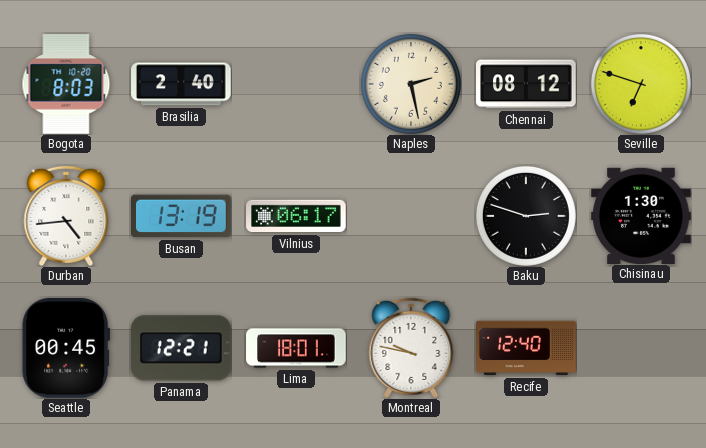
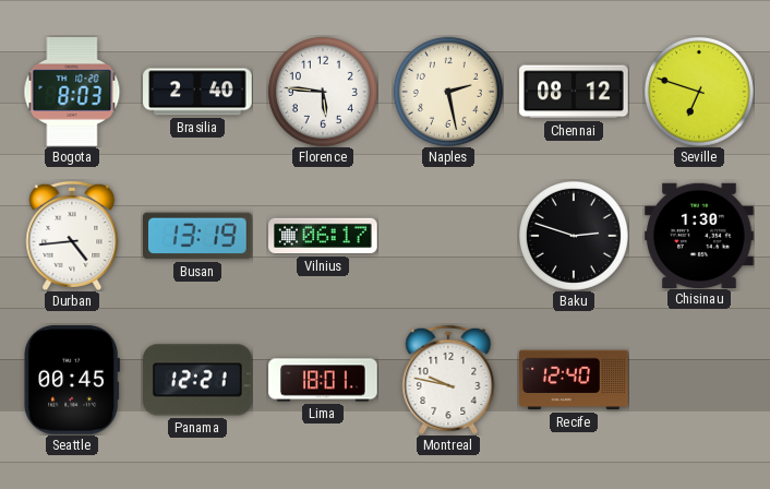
Florence: none -> 5:46
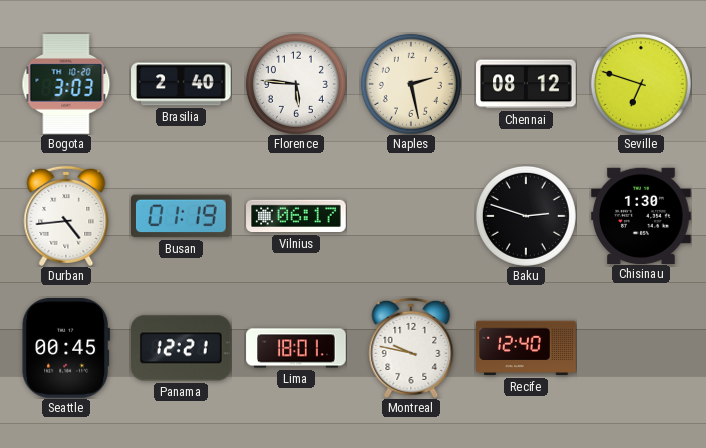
Bogota: 8:03 -> 3:03
Busan: 13:19 -> 01:19
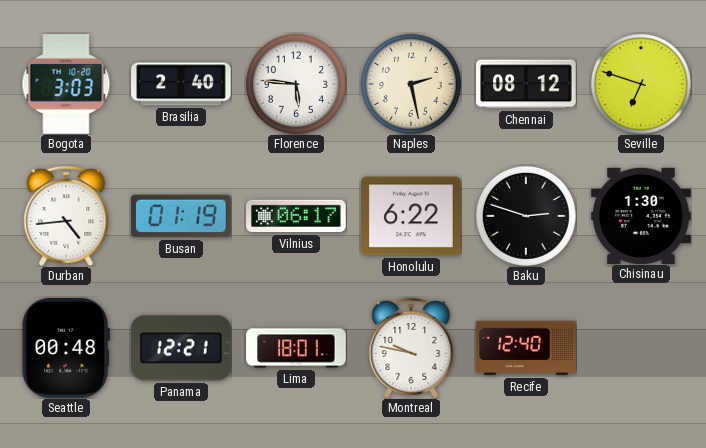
Honolulu: none -> 6:22
Seattle: 00:45 -> 00:48
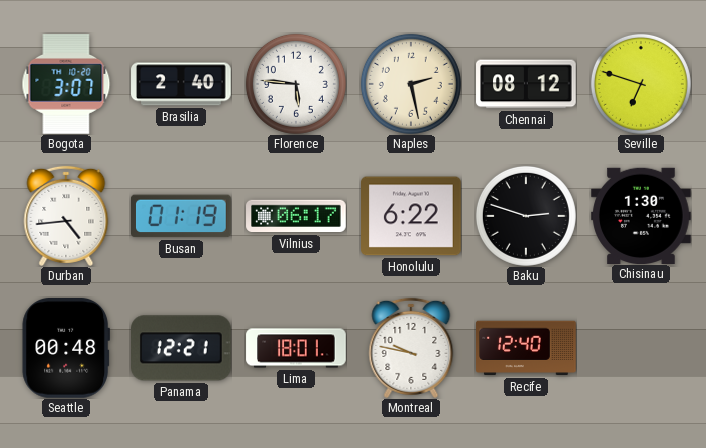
Bogota: 3:03 -> 3:07
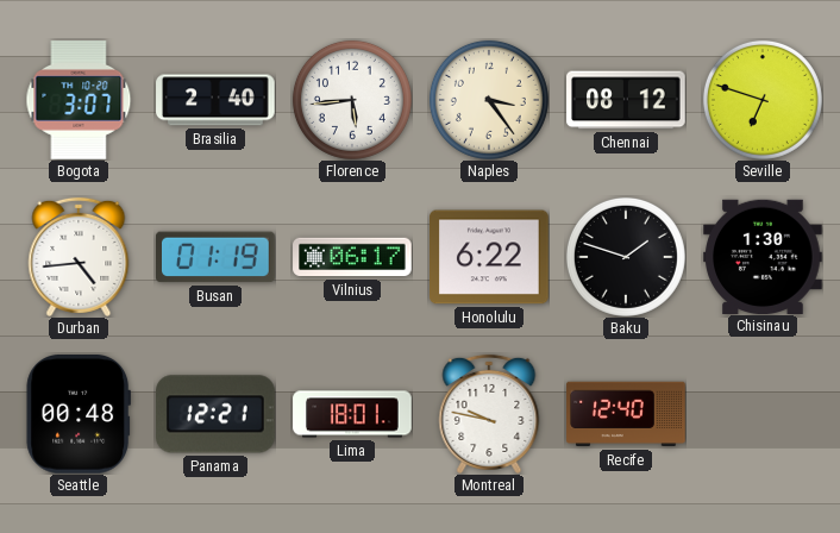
Florence: 5:46 -> 5:44
Naples: 2:28 -> 3:24
Baku: 2:48 -> 1:48
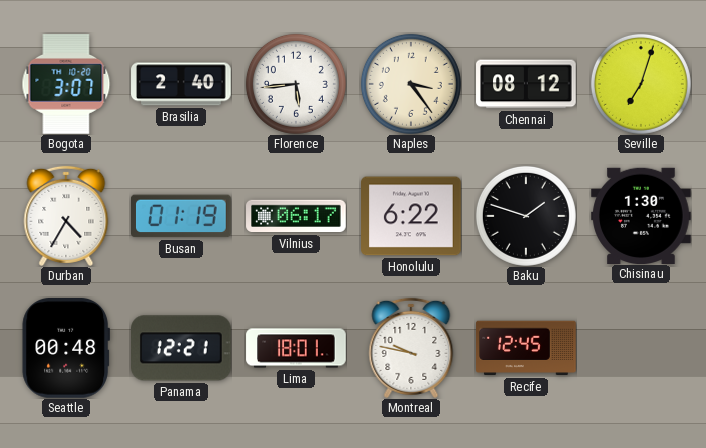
Seville: 6:48 -> 7:03
Durban: 4:44 -> 4:35
Recife: 12:40 -> 12:45
